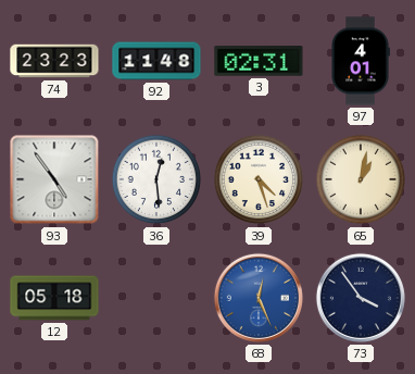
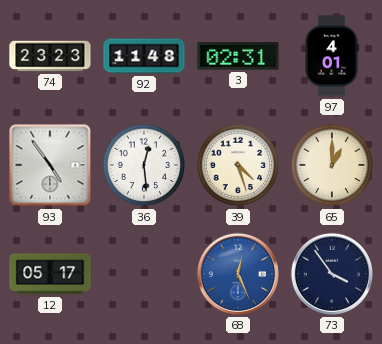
65: 1:02 -> 1:00
12: 05:18 -> 05:17
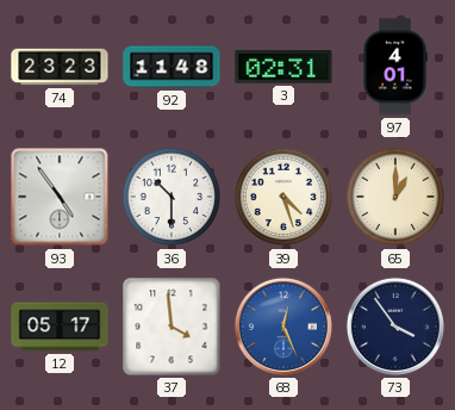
36: 12:29 -> 10:30
37: none -> 3:59
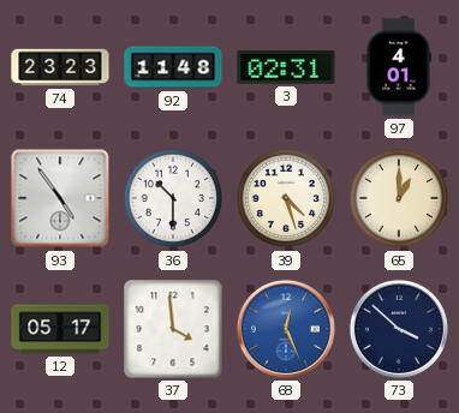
73: 3:54 -> 3:52
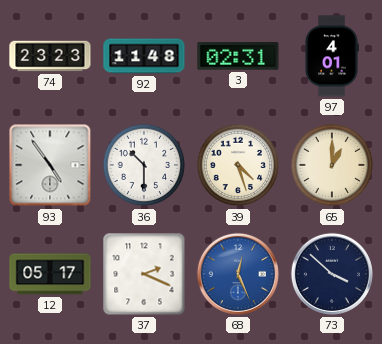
37: 3:59 -> 2:19
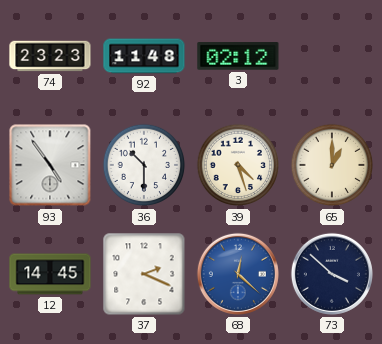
3: 02:31 -> 02:12
97: 4:01 -> none
12: 05:17 -> 14:45
68: 12:26 -> 12:22
